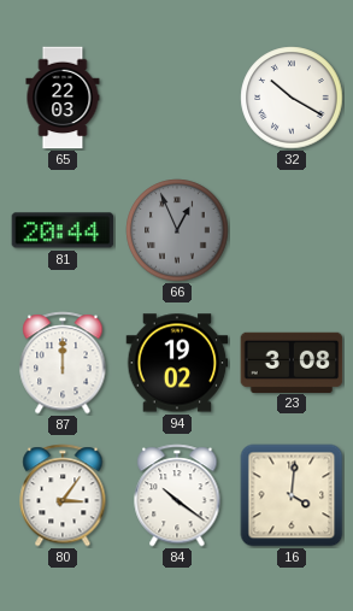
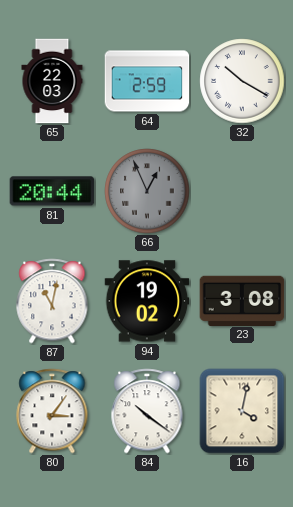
64: none -> 2:59
87: 12:00 -> 11:02
16: 4:01 -> 4:02
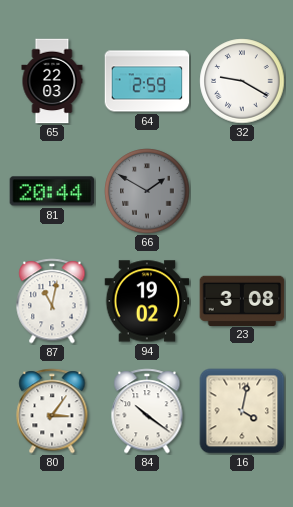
32: 10:20 -> 9:20
66: 12:56 -> 1:50
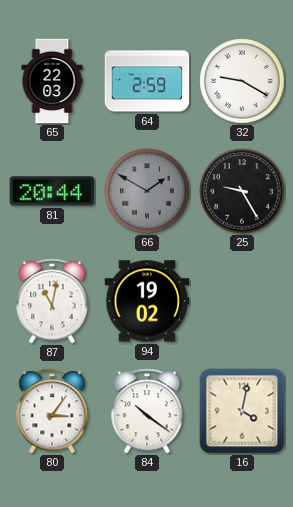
25: none -> 9:25
23: 3:08 -> none
